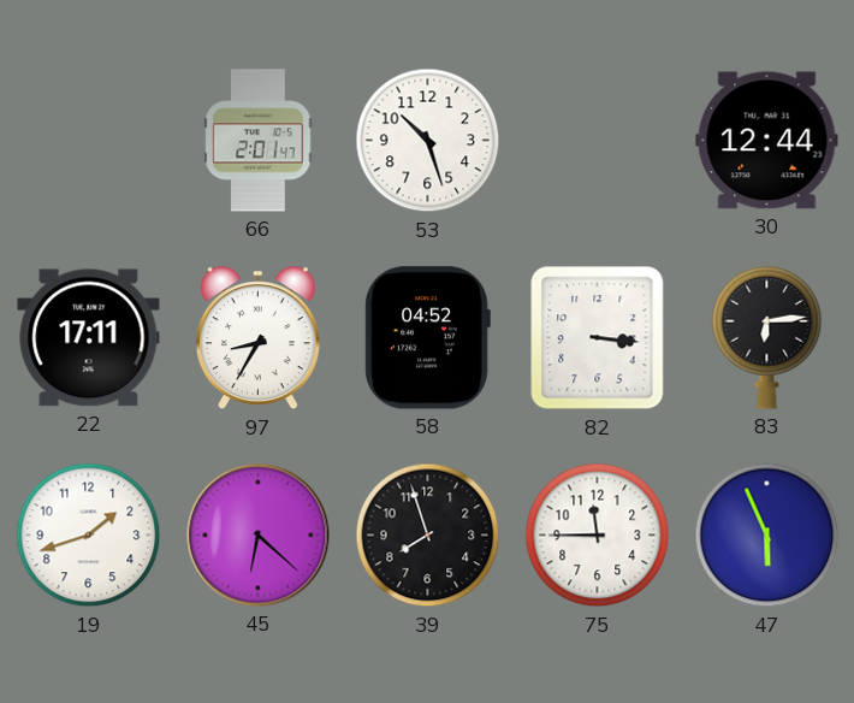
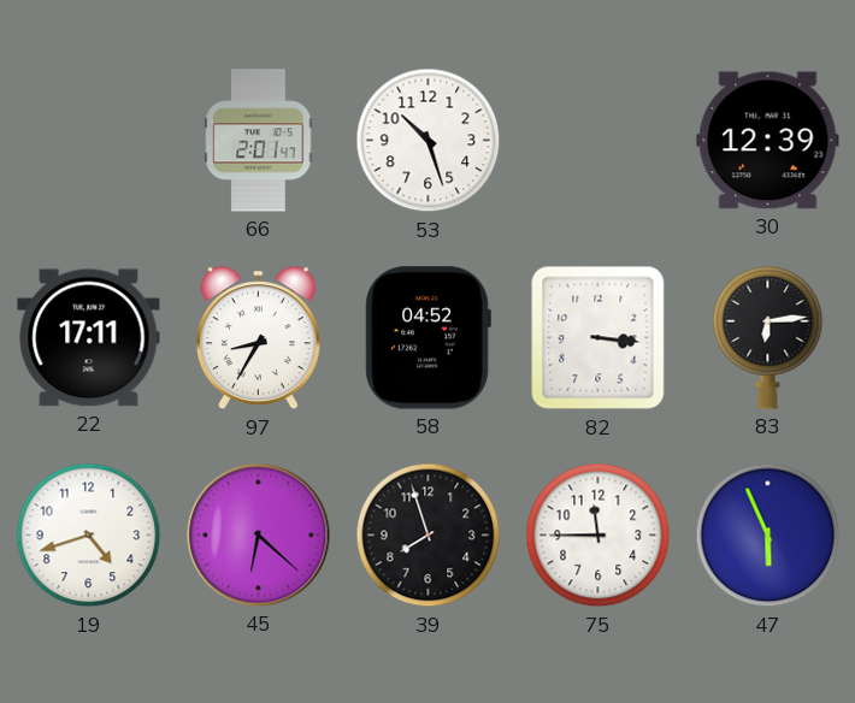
30: 12:44 -> 12:39
19: 1:42 -> 4:42
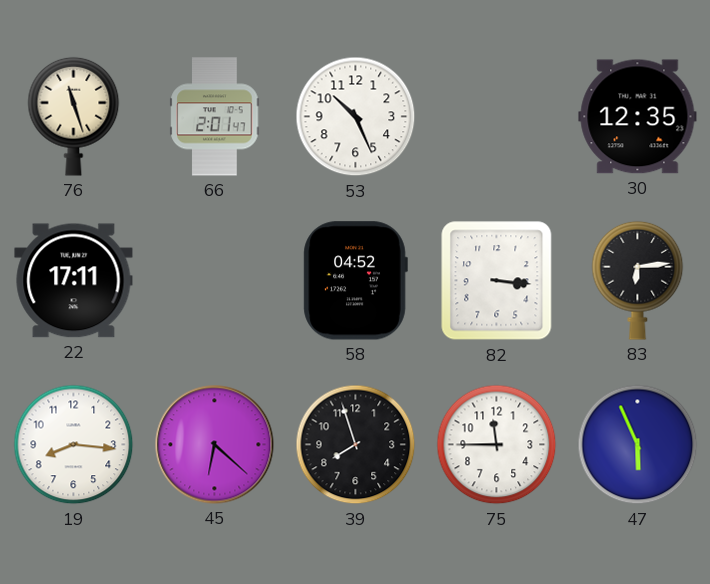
76: none -> 11:27
53: 10:27 -> 10:26
30: 12:39 -> 12:35
97: 8:35 -> none
19: 4:42 -> 8:16
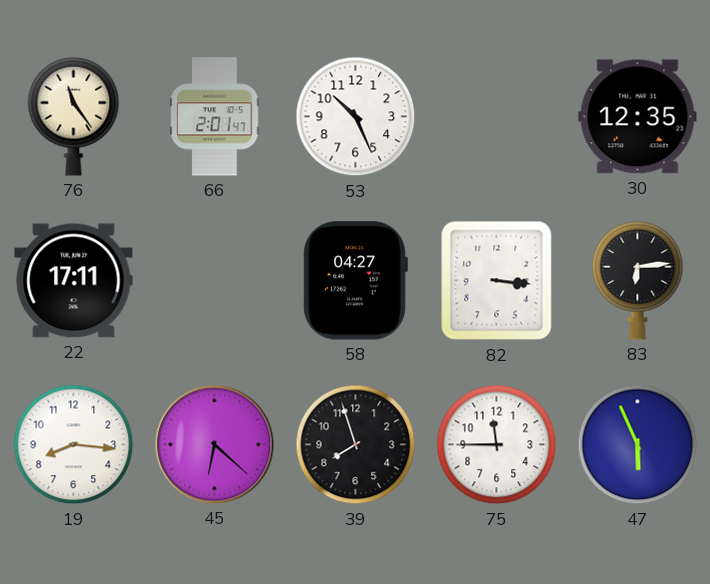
76: 11:27 -> 11:24
58: 04:52 -> 04:27
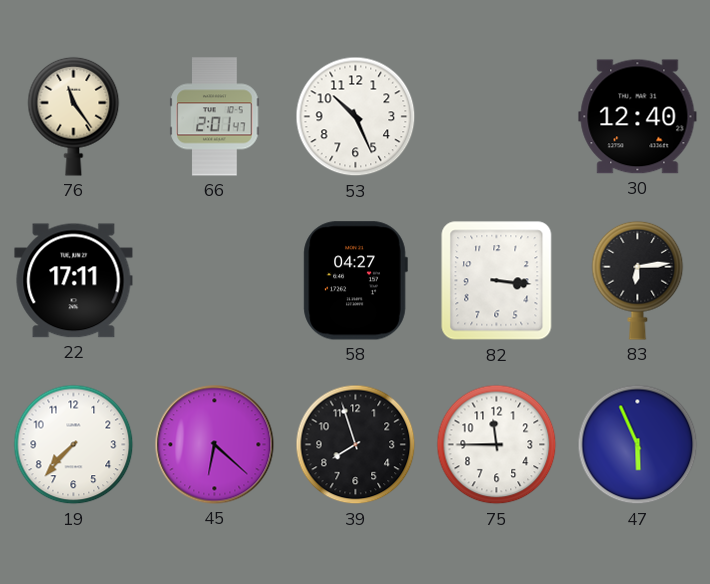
30: 12:35 -> 12:40
19: 8:16 -> 7:37
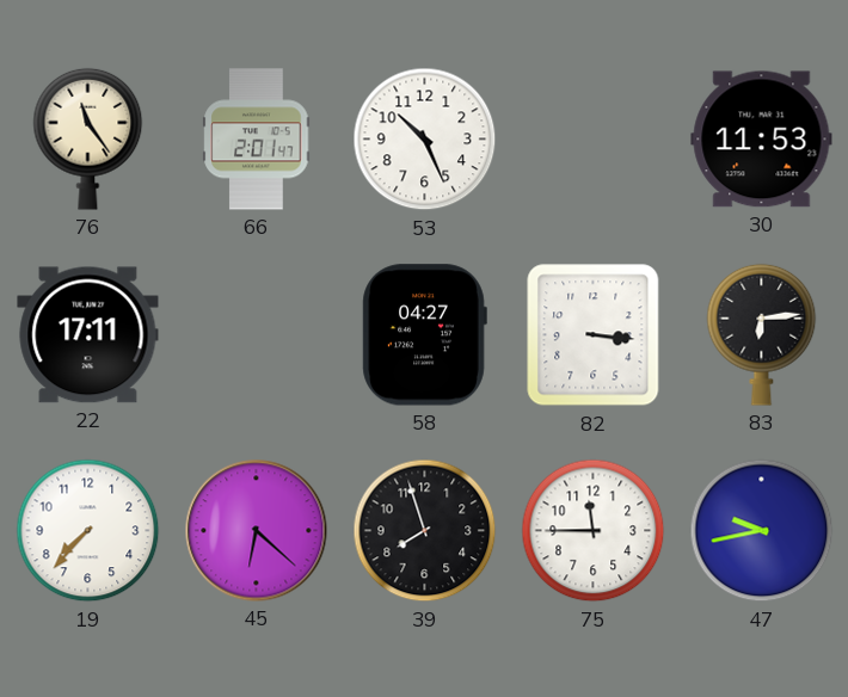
30: 12:40 -> 11:53
47: 5:56 -> 9:43
